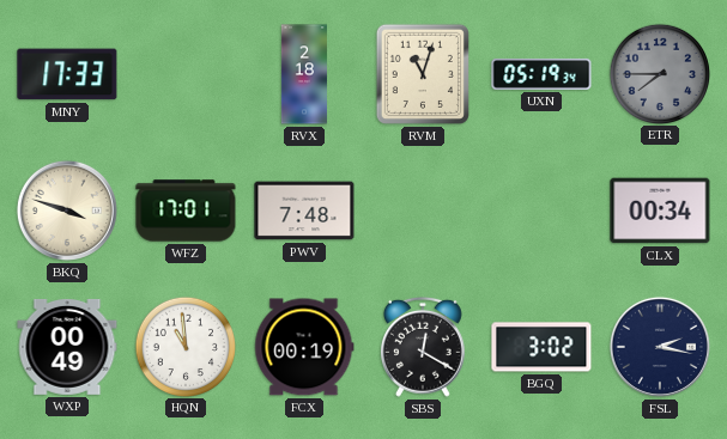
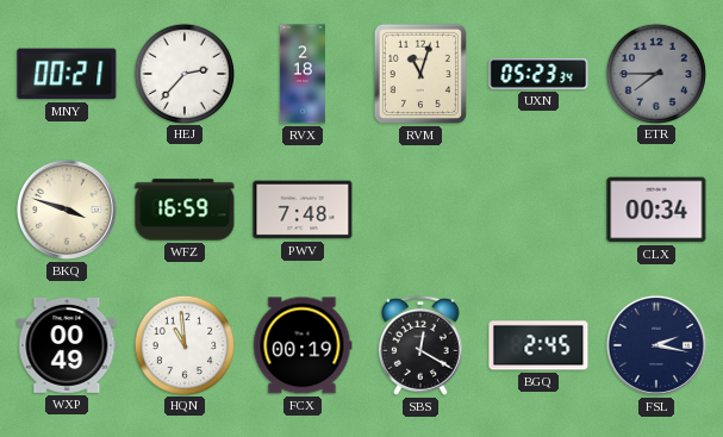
MNY: 17:33 -> 00:21
HEJ: none -> 2:37
UXN: 05:19 -> 05:23
WFZ: 17:01 -> 16:59
BGQ: 3:02 -> 2:45
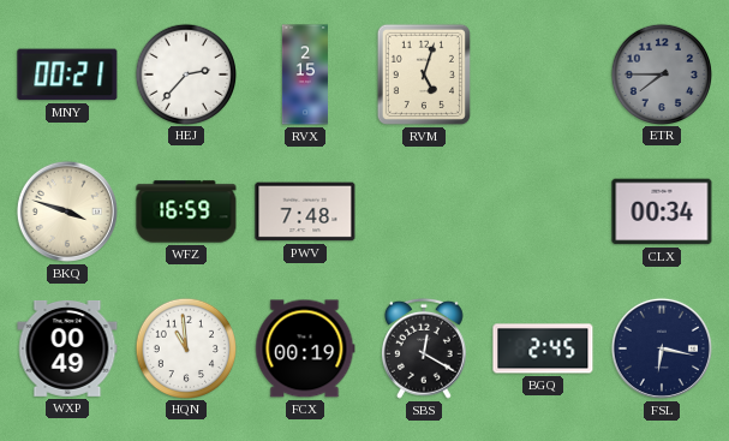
RVX: 2:18 -> 2:15
RVM: 11:03 -> 5:03
UXN: 05:23 -> none
FSL: 2:17 -> 6:17
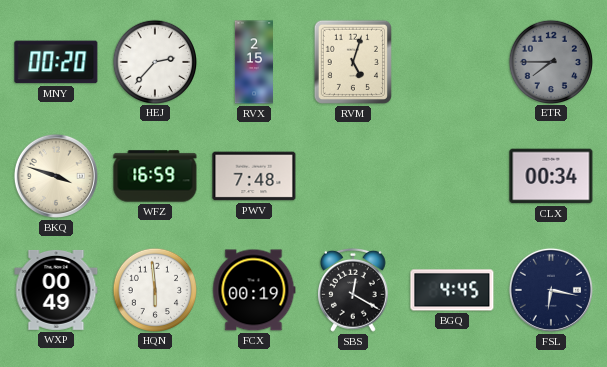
MNY: 00:21 -> 00:20
HQN: 10:59 -> 5:59
BGQ: 2:45 -> 4:45
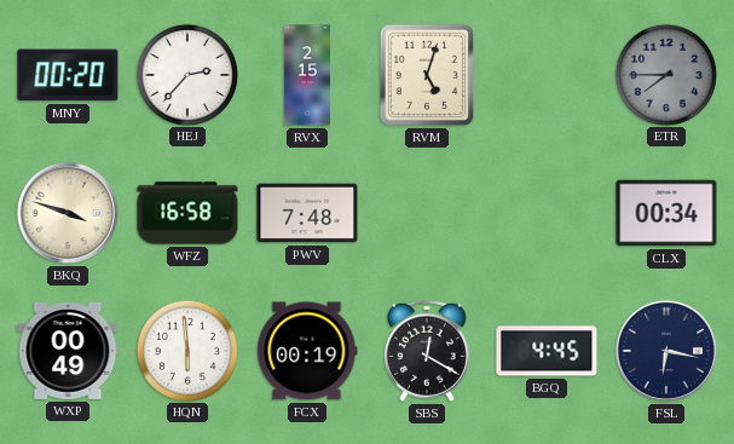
WFZ: 16:59 -> 16:58
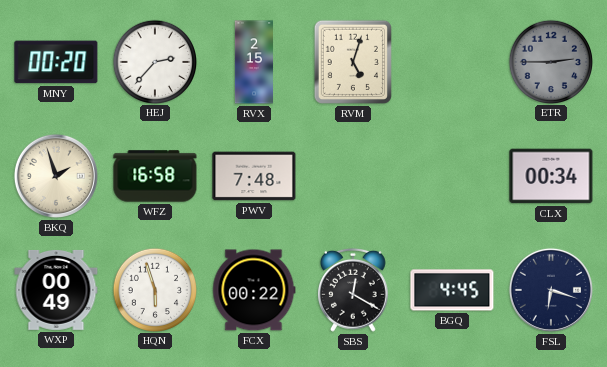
ETR: 7:45 -> 2:45
BKQ: 3:48 -> 1:57
HQN: 5:59 -> 5:57
FCX: 00:19 -> 00:22
FSL: 6:17 -> 6:18
